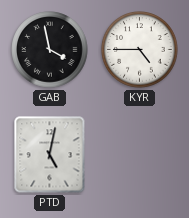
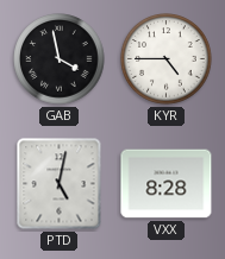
VXX: none -> 8:28
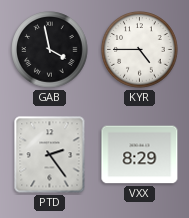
PTD: 5:02 -> 2:24
VXX: 8:28 -> 8:29
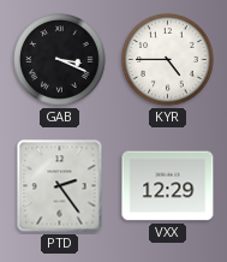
GAB: 3:58 -> 3:19
VXX: 8:29 -> 12:29
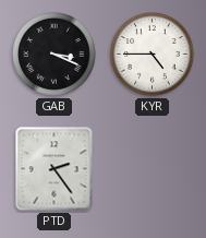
VXX: 12:29 -> none
